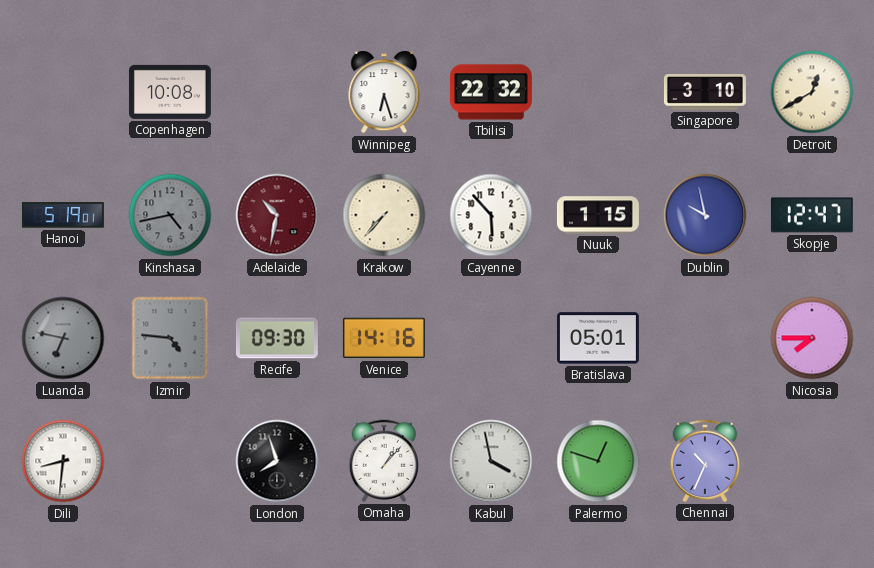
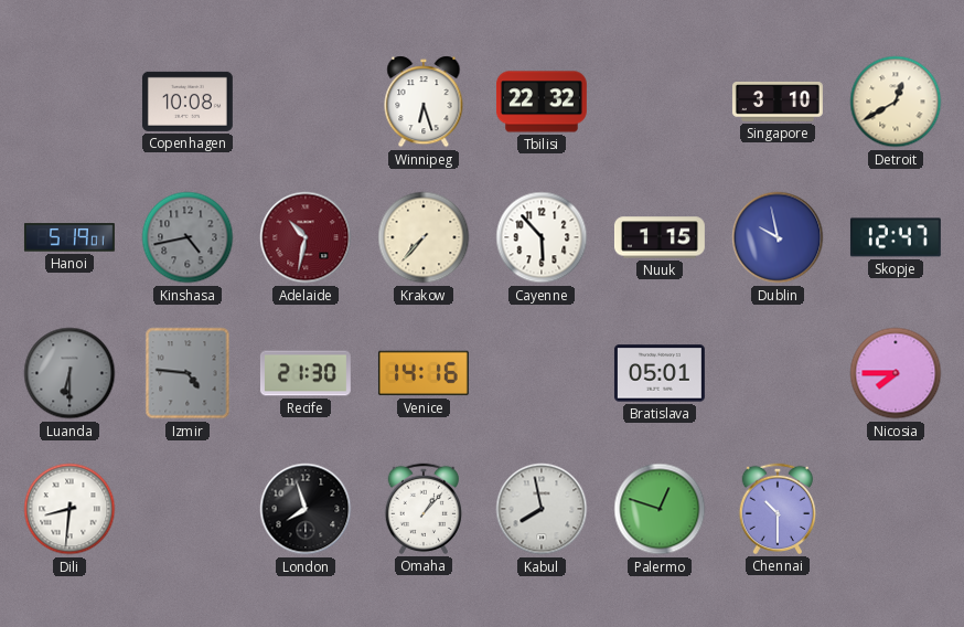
Luanda: 6:47 -> 6:30
Recife: 09:30 -> 21:30
Kabul: 3:58 -> 7:58
Chennai: 10:34 -> 10:30
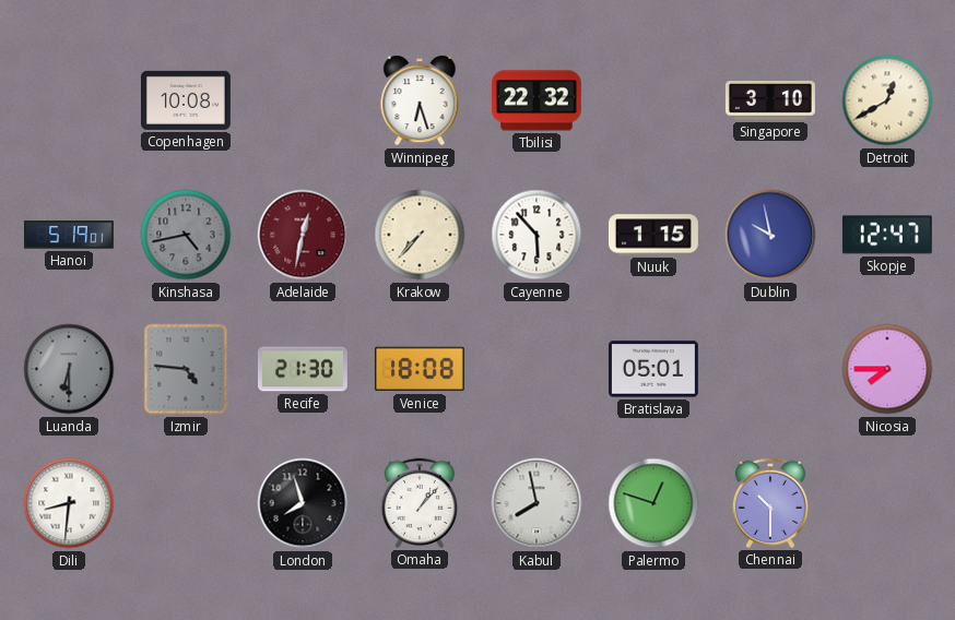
Adelaide: 10:32 -> 12:32
Venice: 14:16 -> 18:08
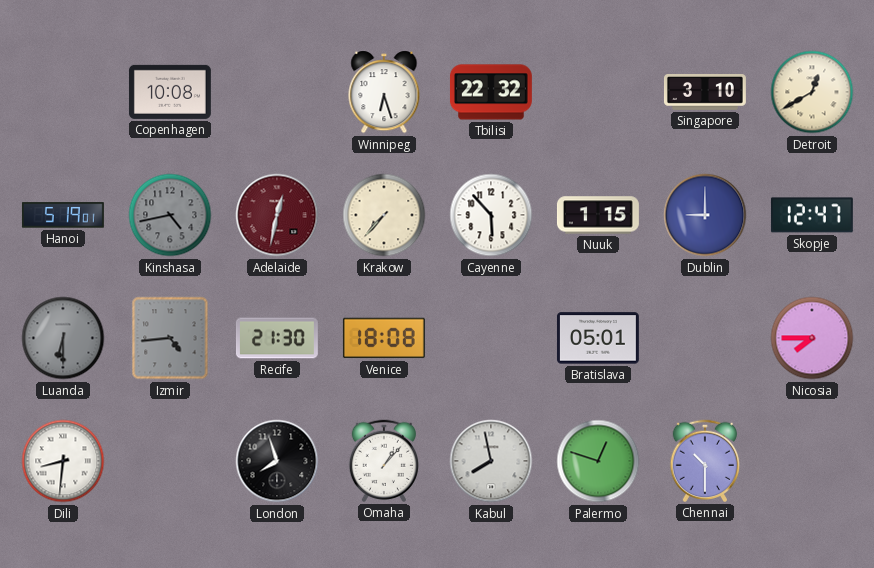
Dublin: 9:58 -> 9:00
Izmir: 4:46 -> 4:44
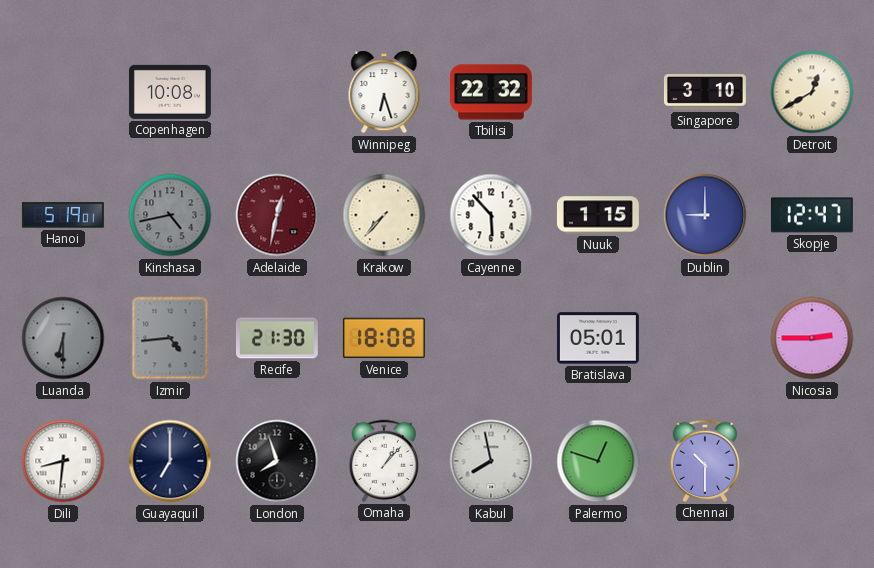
Nicosia: 7:45 -> 2:45
Guayaquil: none -> 7:00
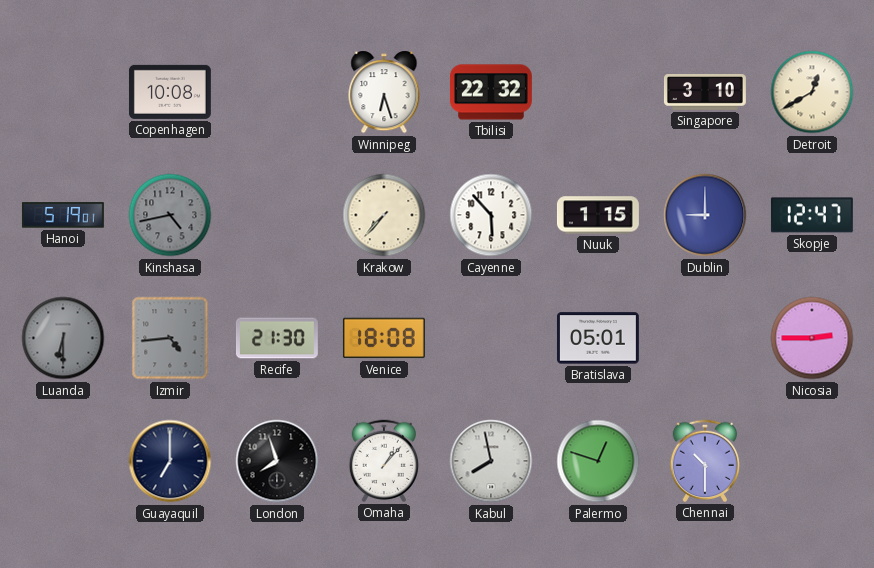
Adelaide: 12:32 -> none
Dili: 8:31 -> none
